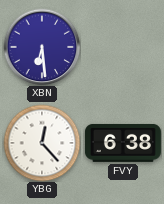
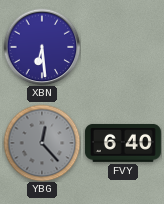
YBG dial: white -> grey
FVY: 6:38 -> 6:40
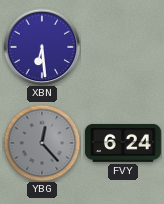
FVY: 6:40 -> 6:24
